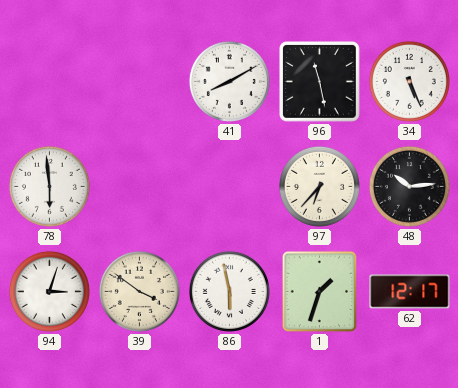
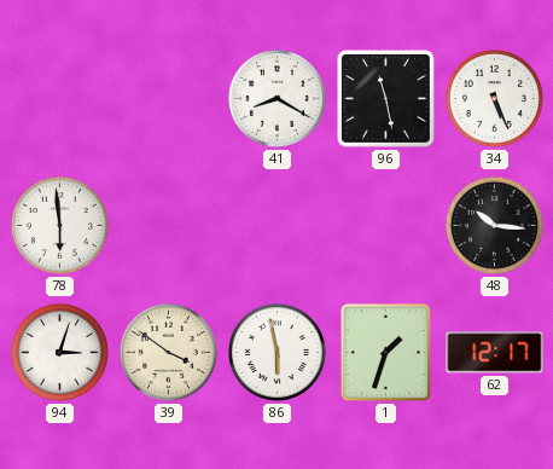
41: 8:10 -> 8:20
97: 6:37 -> none
48: 10:14 -> 10:16
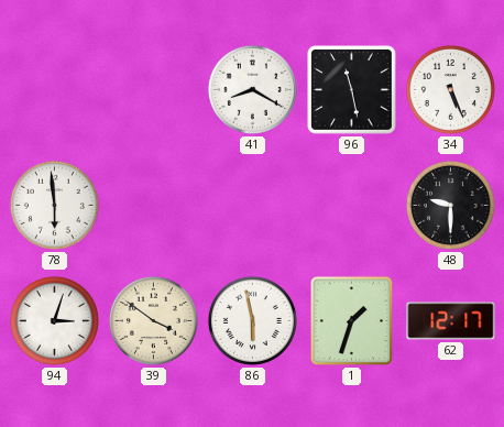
48: 10:16 -> 9:30
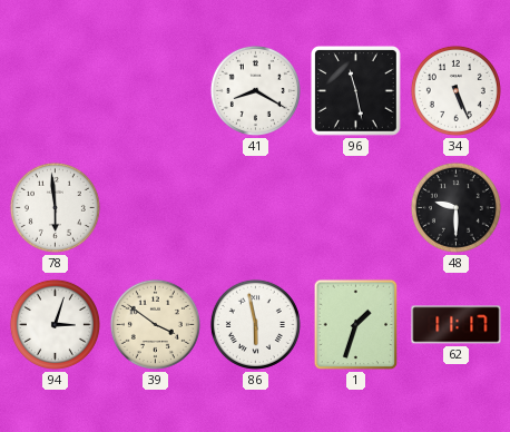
62: 12:17 -> 11:17
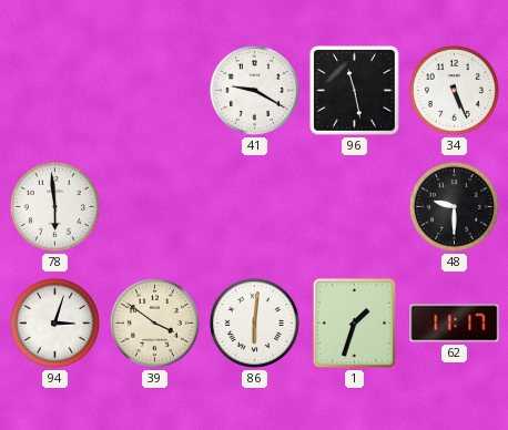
41: 8:20 -> 9:20
86: 5:58 -> 6:01
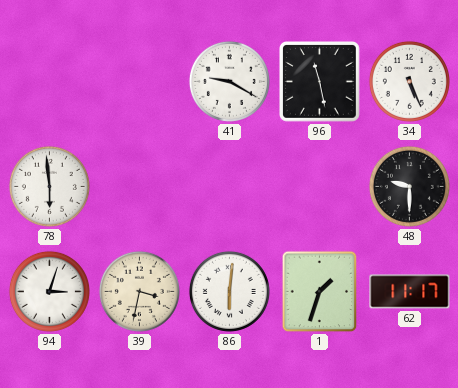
39: 3:51 -> 3:32
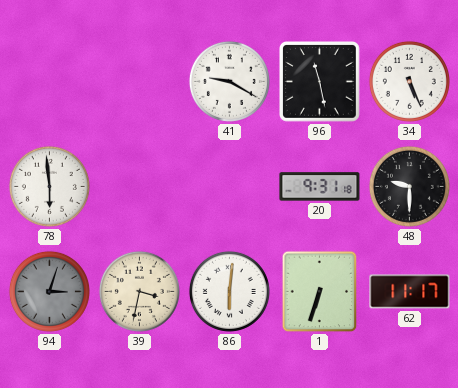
20: none -> 9:31
94 dial: white -> grey
1: 1:33 -> 6:33
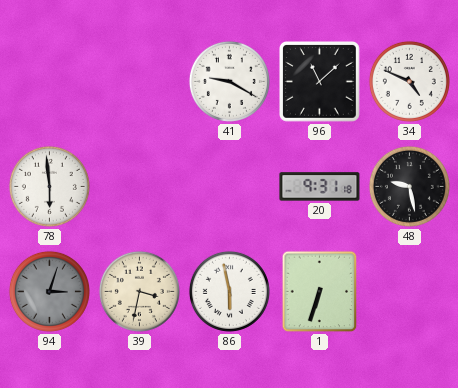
96: 11:28 -> 11:08
34: 5:26 -> 4:49
48: 9:30 -> 9:28
86: 6:01 -> 5:58
62: 11:17 -> none
